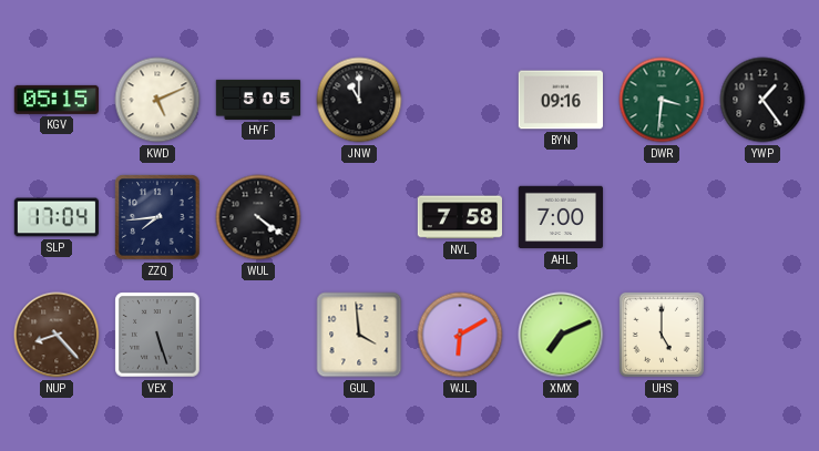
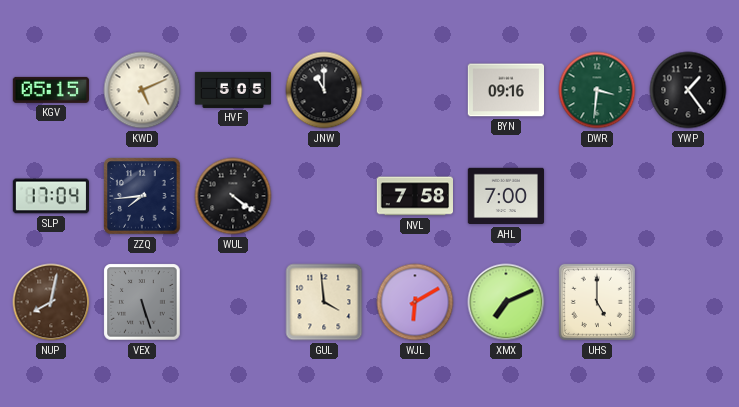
NUP: 8:23 -> 8:02
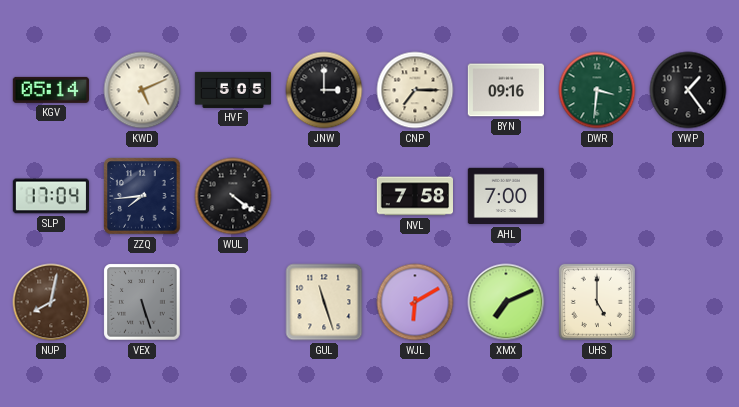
KGV: 05:15 -> 05:14
JNW: 11:00 -> 3:00
CNP: none -> 7:15
GUL: 3:59 -> 11:27
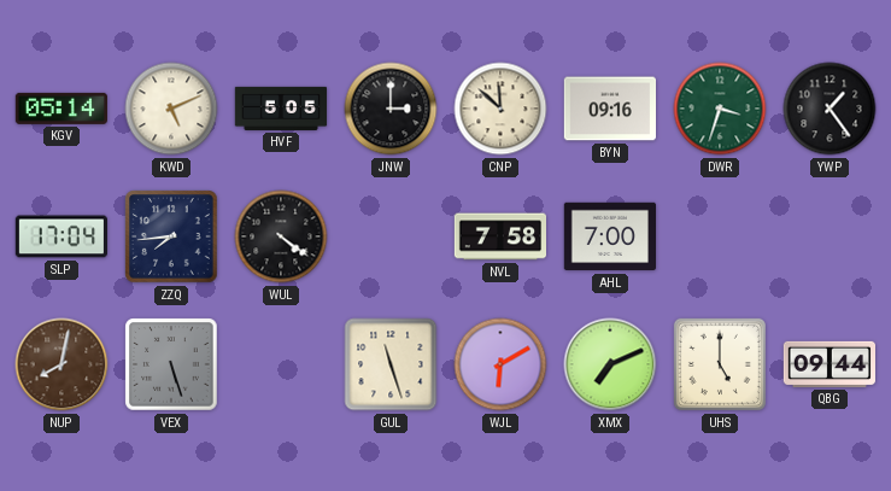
CNP: 7:15 -> 11:52
DWR: 3:31 -> 3:33
QBG: none -> 09:44
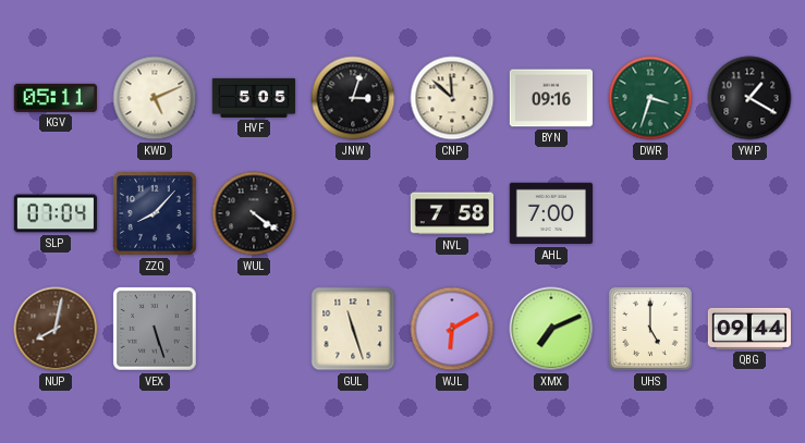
KGV: 05:14 -> 05:11
JNW: 3:00 -> 3:03
YWP: 1:24 -> 1:20
SLP: 17:04 -> 07:04
ZZQ: 7:44 -> 8:07
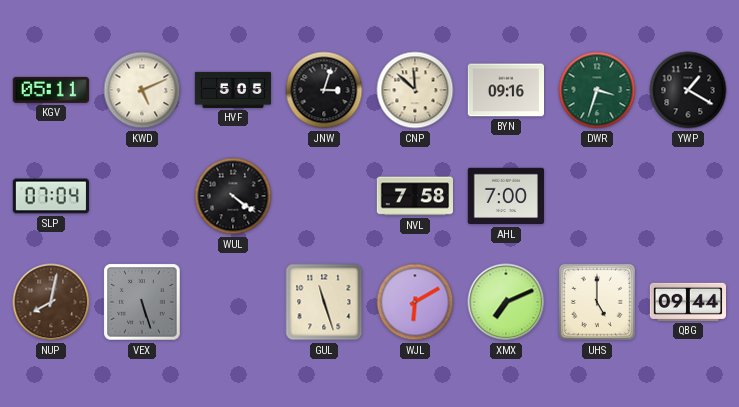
ZZQ: 8:07 -> none
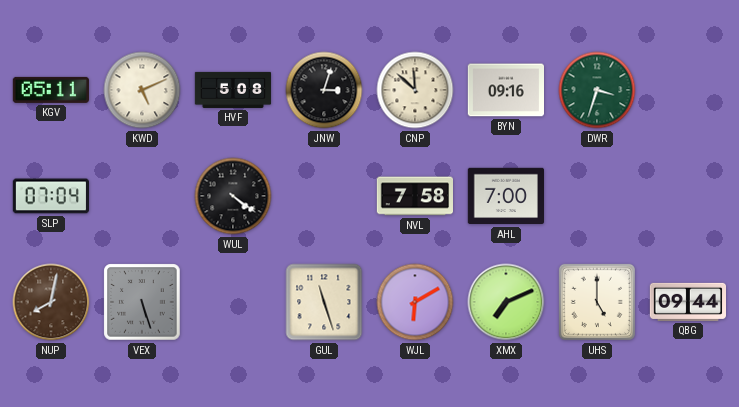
HVF: 5:05 -> 5:08
YWP: 1:20 -> none
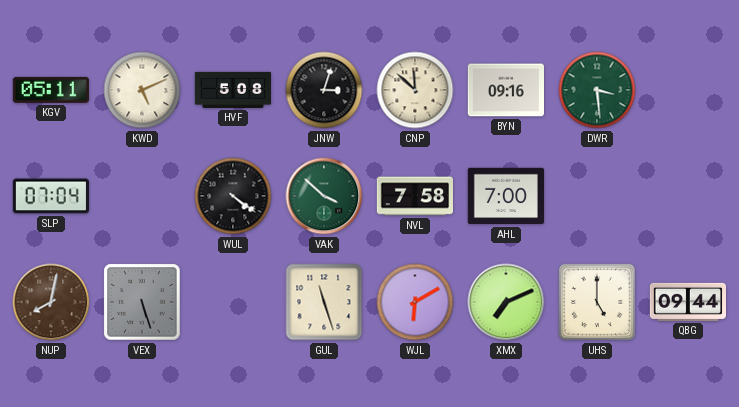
DWR: 3:33 -> 3:29
VAK: none -> 3:52
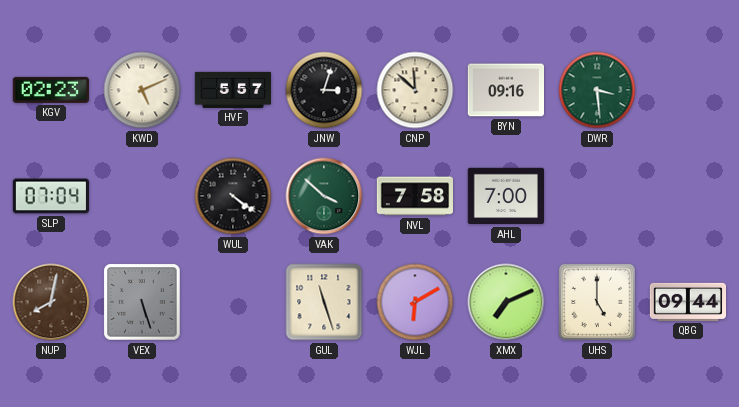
KGV: 05:11 -> 02:23
HVF: 5:08 -> 5:57
